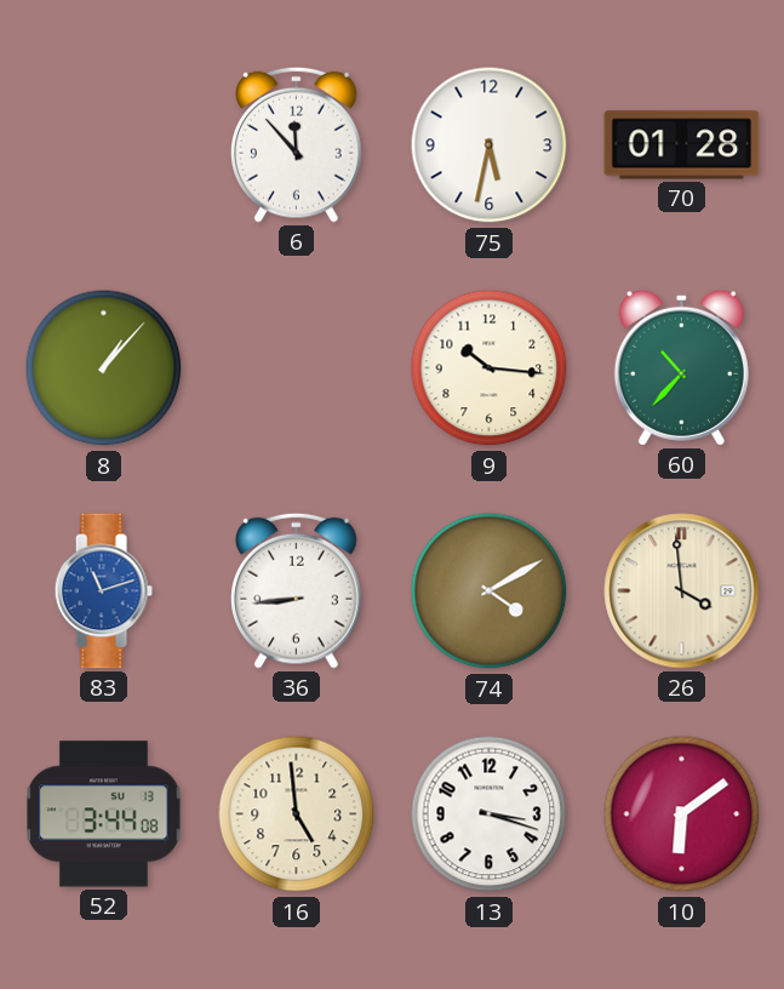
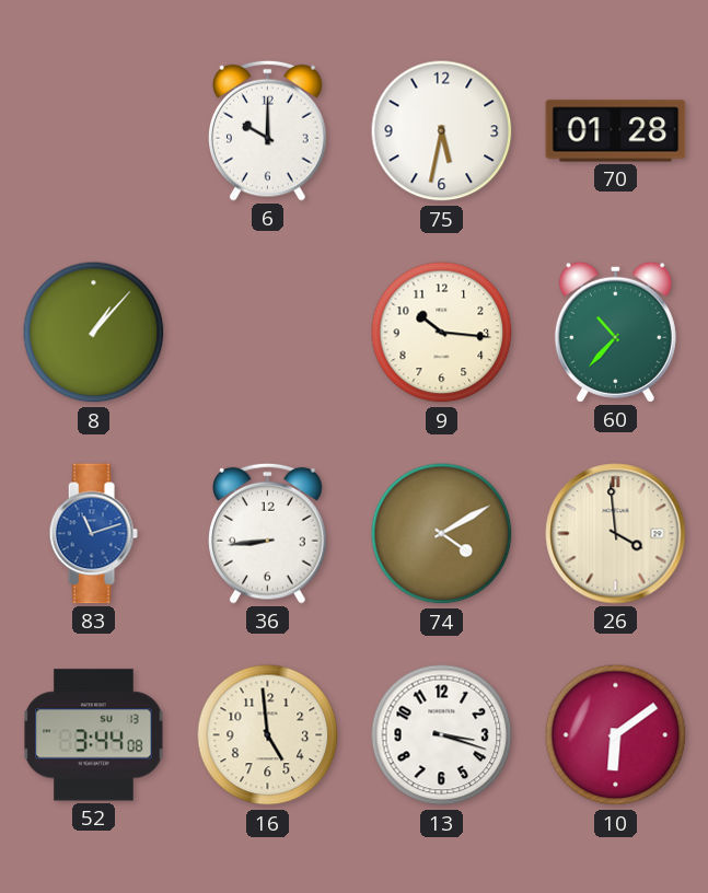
6: 11:53 -> 10:00
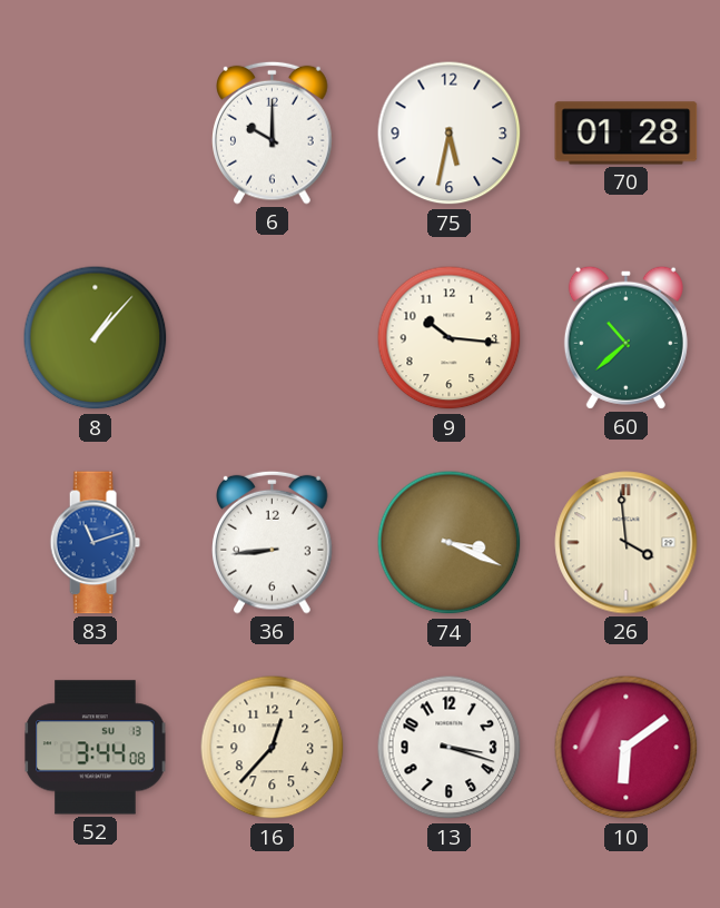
60: 10:37 -> 10:38
74: 4:10 -> 3:19
16: 4:59 -> 12:37
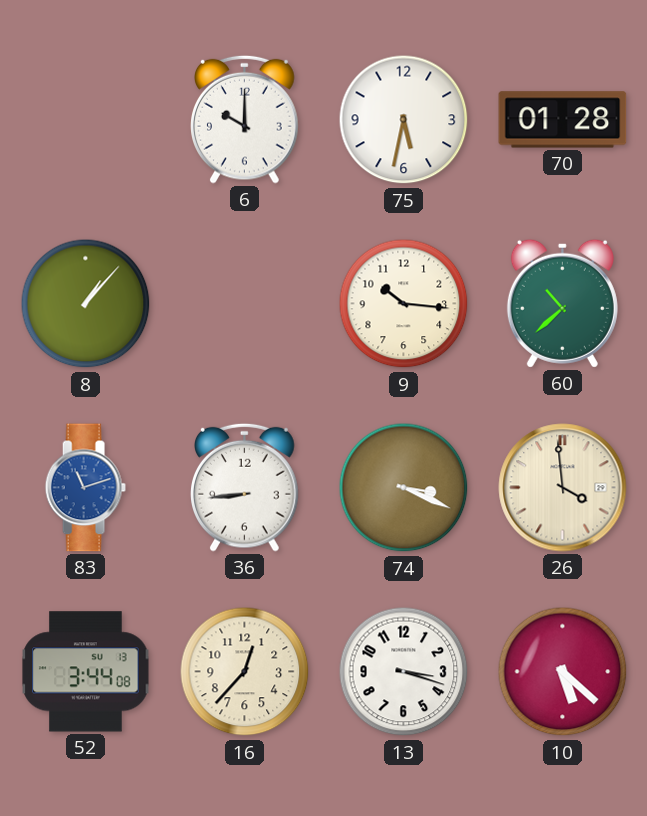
10: 6:09 -> 5:22
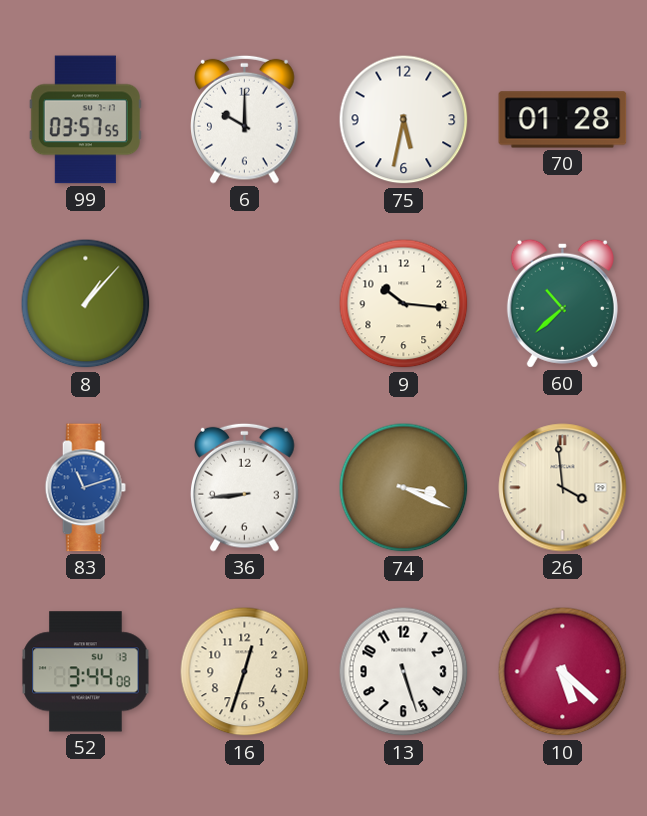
99: none -> 03:57
16: 12:37 -> 12:33
13: 3:18 -> 5:27
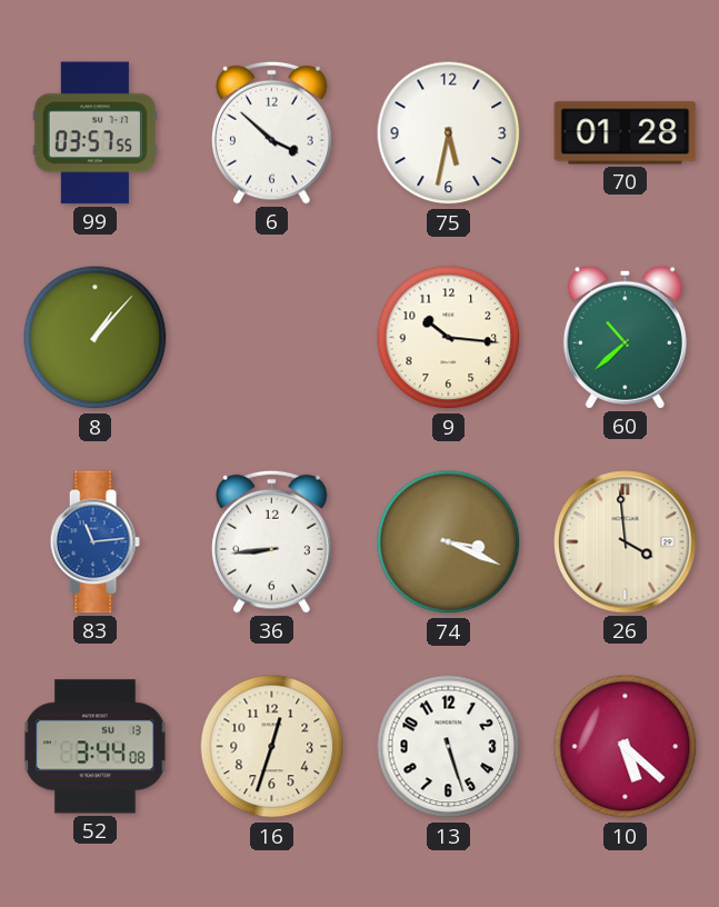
6: 10:00 -> 3:52
83: 11:12 -> 11:14
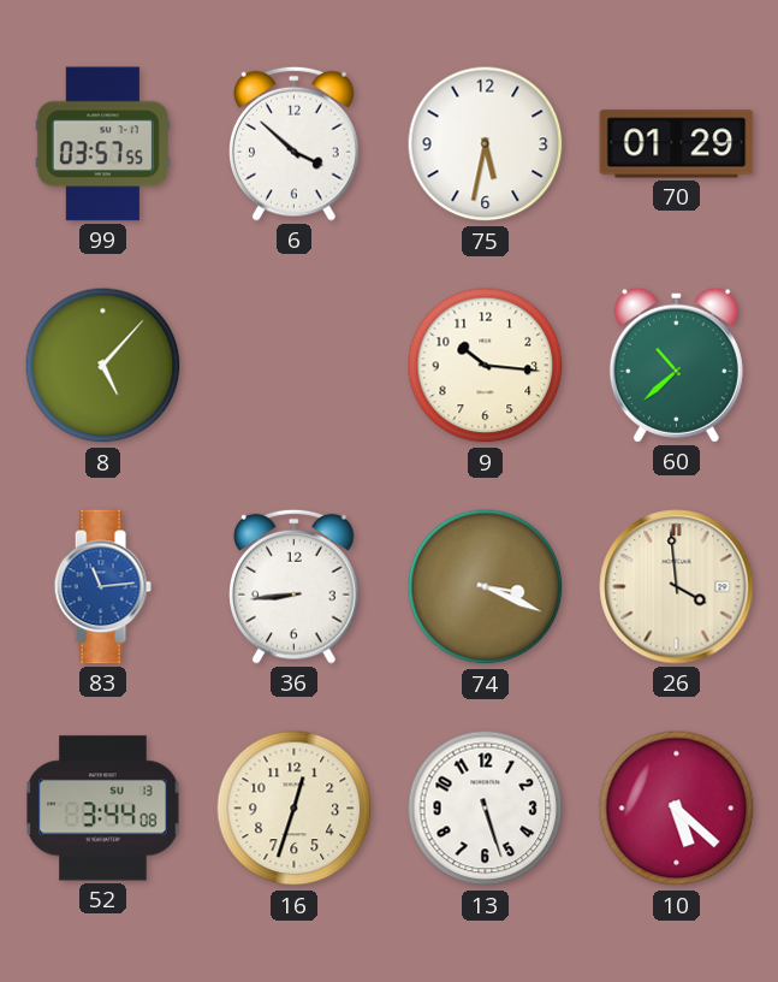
70: 01:28 -> 01:29
8: 1:07 -> 5:07
